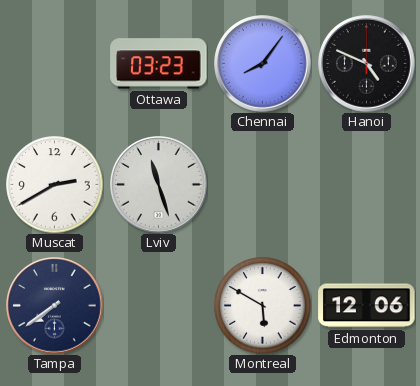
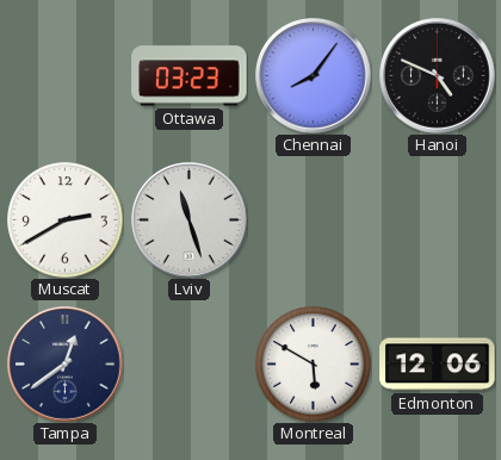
Tampa: 7:39 -> 12:39
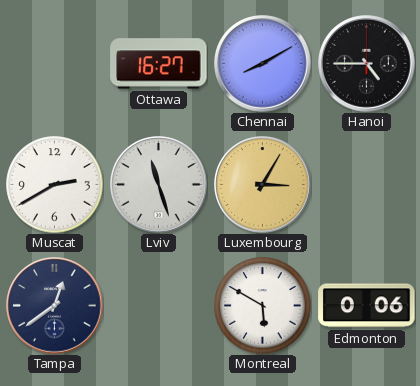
Ottawa: 03:23 -> 16:27
Chennai: 8:06 -> 8:10
Hanoi: 4:49 -> 4:45
Luxembourg: none -> 3:05
Edmonton: 12:06 -> 0:06
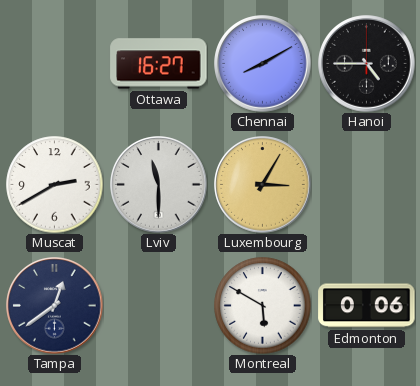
Lviv: 11:27 -> 11:30
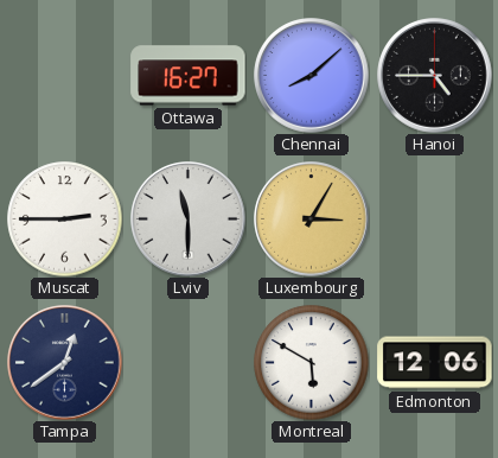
Chennai: 8:10 -> 8:08
Muscat: 2:40 -> 2:45
Edmonton: 0:06 -> 12:06
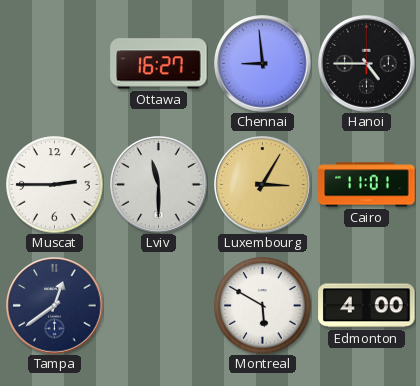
Chennai: 8:08 -> 8:59
Cairo: none -> 11:01
Edmonton: 12:06 -> 4:00
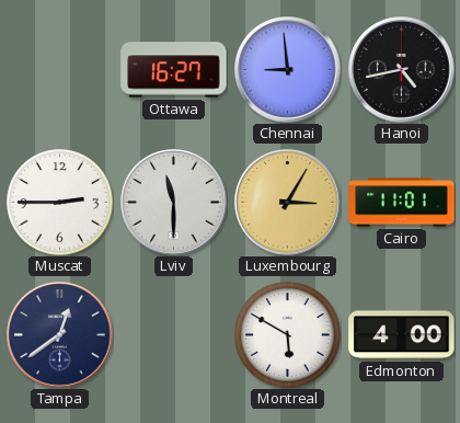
Hanoi: 4:45 -> 4:43
